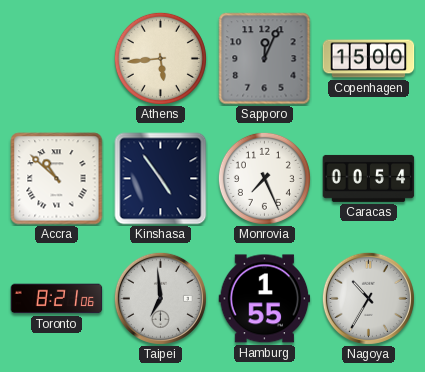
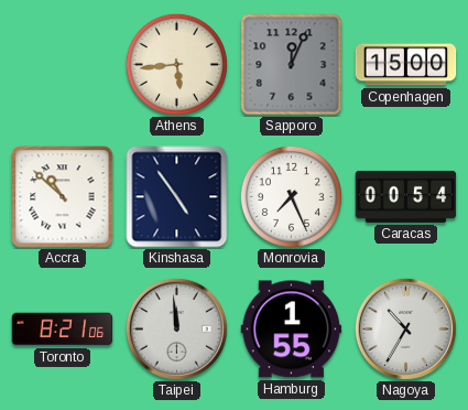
Taipei: 6:59 -> 11:59
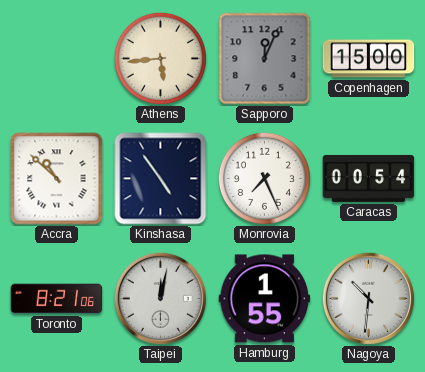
Taipei: 11:59 -> 12:02
Nagoya: 10:35 -> 10:31
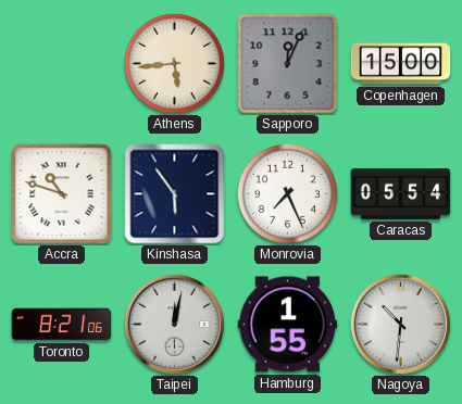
Accra: 10:52 -> 10:48
Kinshasa: 4:54 -> 5:54
Caracas: 00:54 -> 05:54
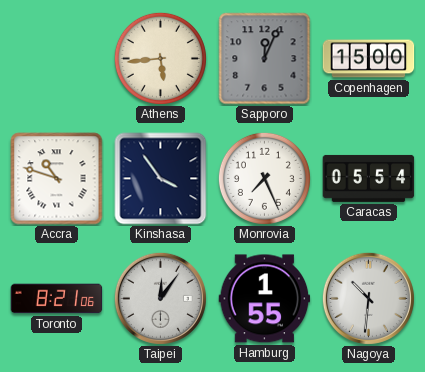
Kinshasa: 5:54 -> 3:54
Taipei: 12:02 -> 12:06
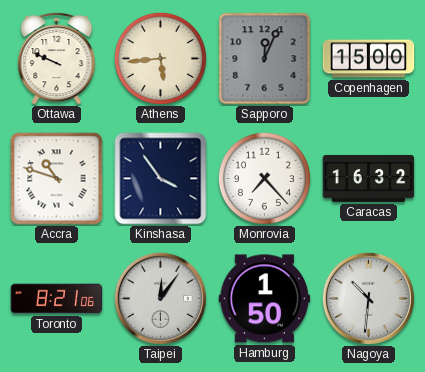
Ottawa: none -> 9:49
Monrovia: 7:26 -> 7:23
Caracas: 05:54 -> 16:32
Hamburg: 1:55 -> 1:50
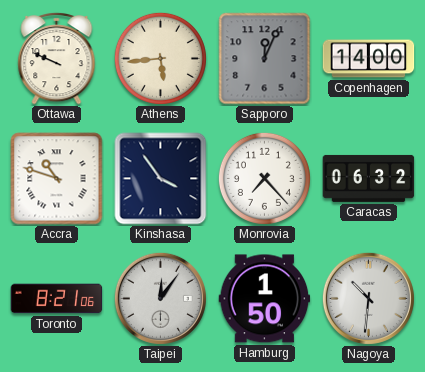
Copenhagen: 15:00 -> 14:00
Caracas: 16:32 -> 06:32
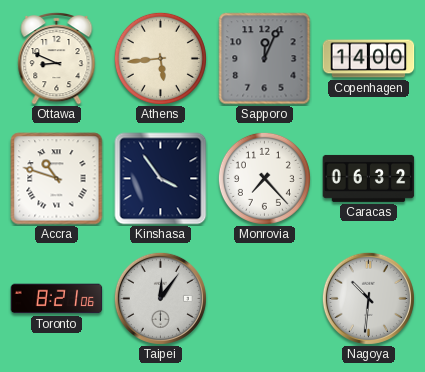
Ottawa: 9:49 -> 8:49
Hamburg: 1:50 -> none
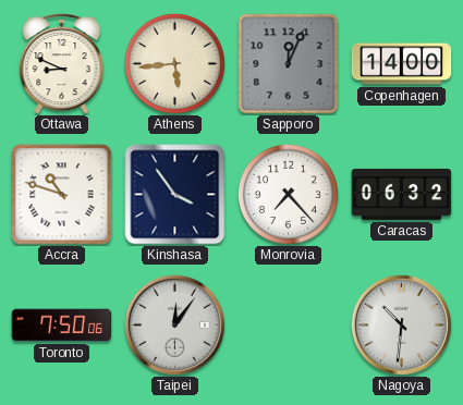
Toronto: 8:21 -> 7:50
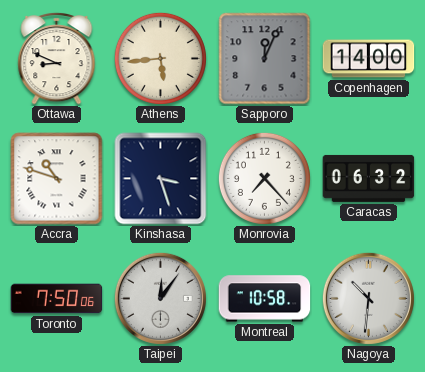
Kinshasa: 3:54 -> 3:27
Montreal: none -> 10:58
